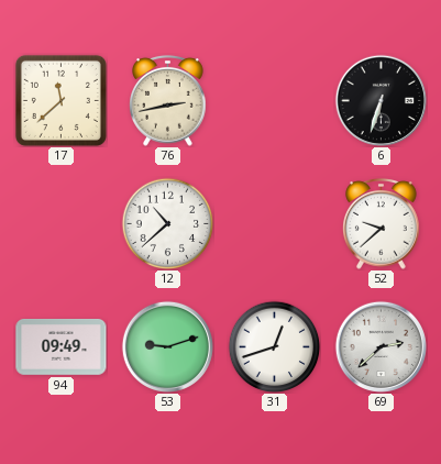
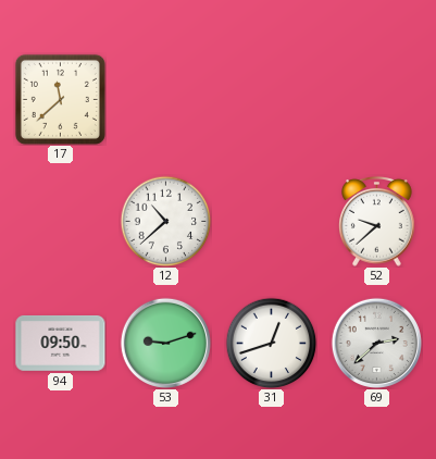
76: 2:43 -> none
6: 6:33 -> none
94: 09:49 -> 09:50
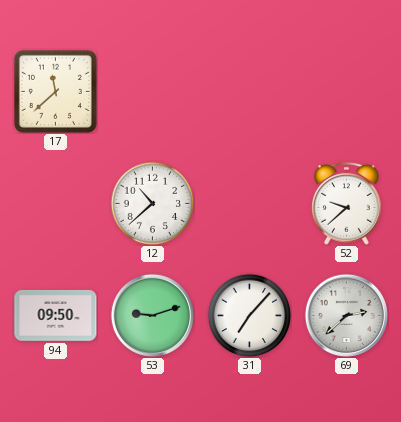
31: 12:42 -> 7:07
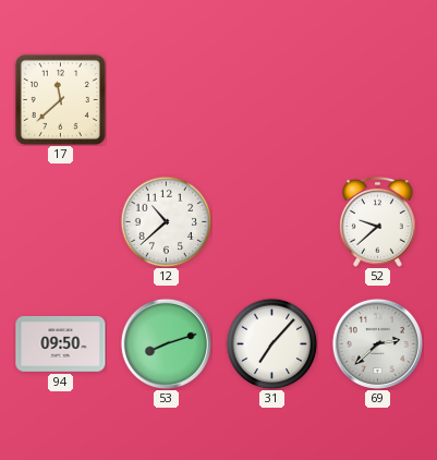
53: 9:12 -> 8:12
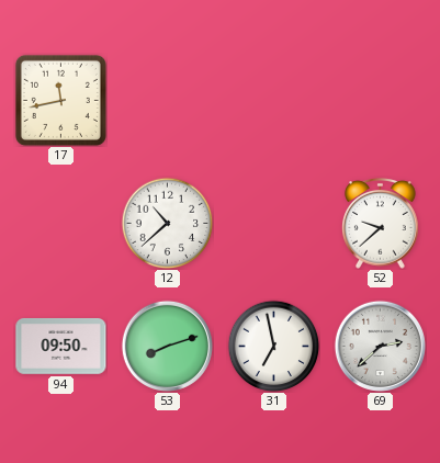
17: 11:38 -> 11:43
31: 7:07 -> 6:58
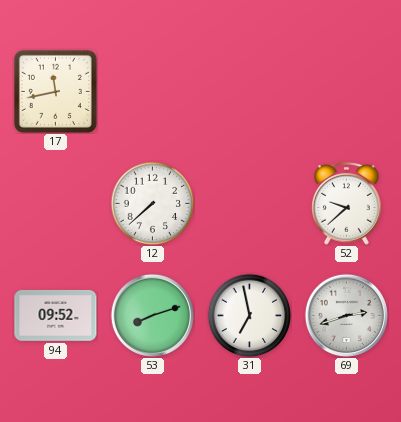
12: 10:38 -> 7:38
94: 09:50 -> 09:52
69: 2:38 -> 2:42
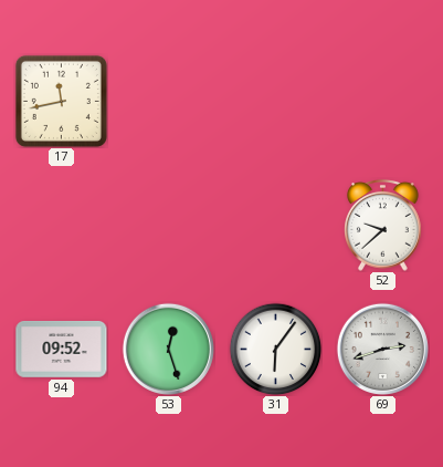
12: 7:38 -> none
53: 8:12 -> 12:27
31: 6:58 -> 6:06
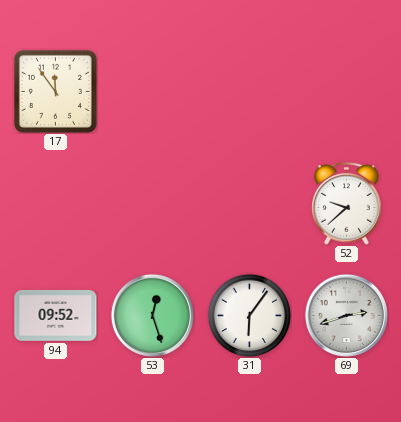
17: 11:43 -> 11:54
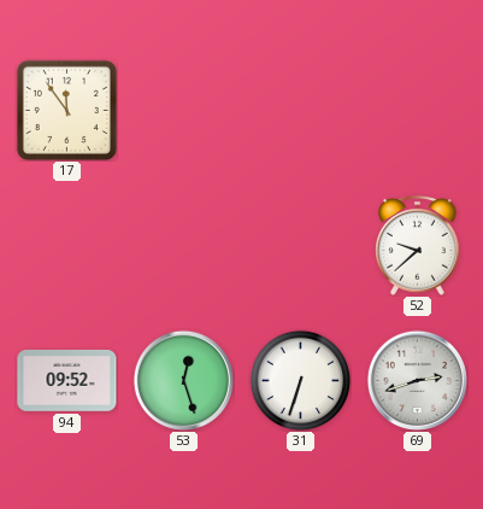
31: 6:06 -> 6:33
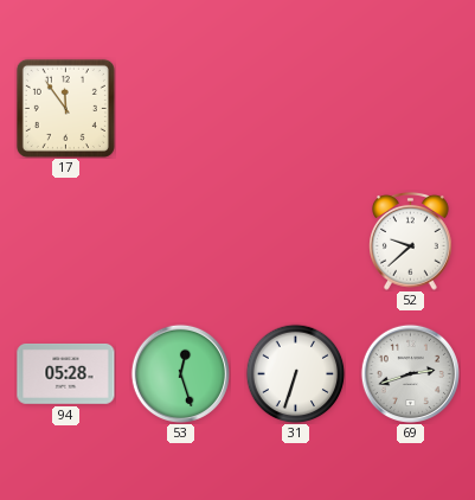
94: 09:52 -> 05:28
